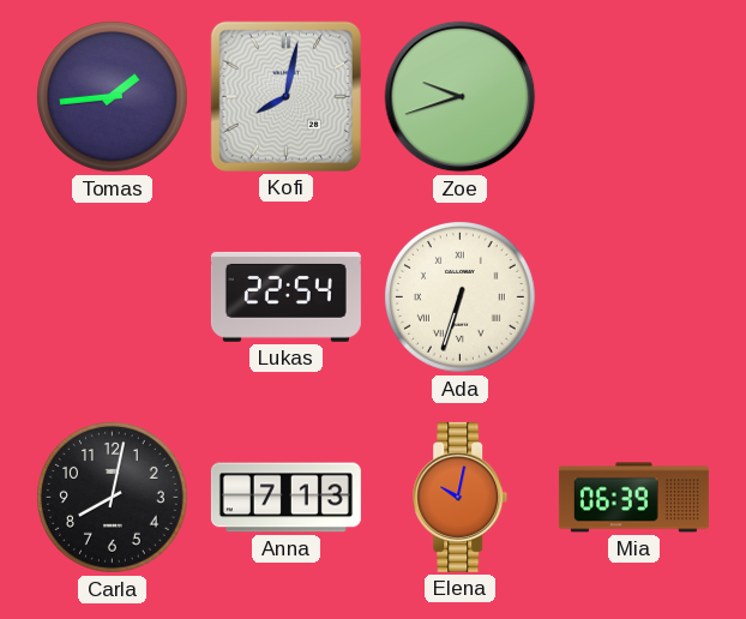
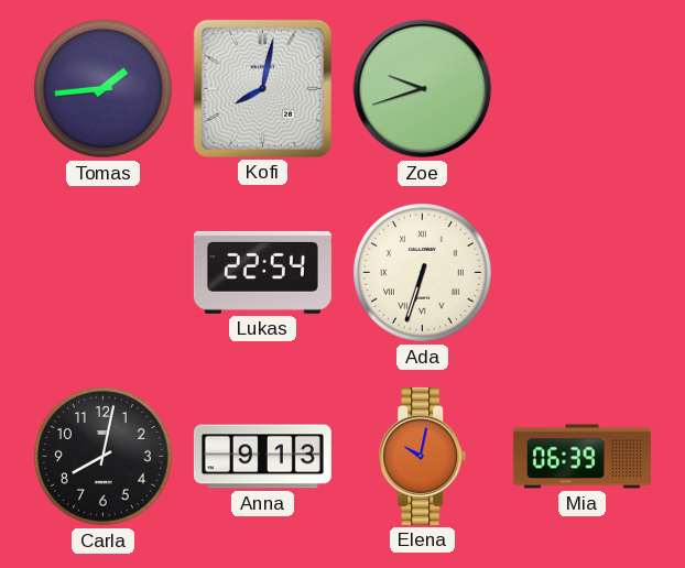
Anna: 7:13 -> 9:13
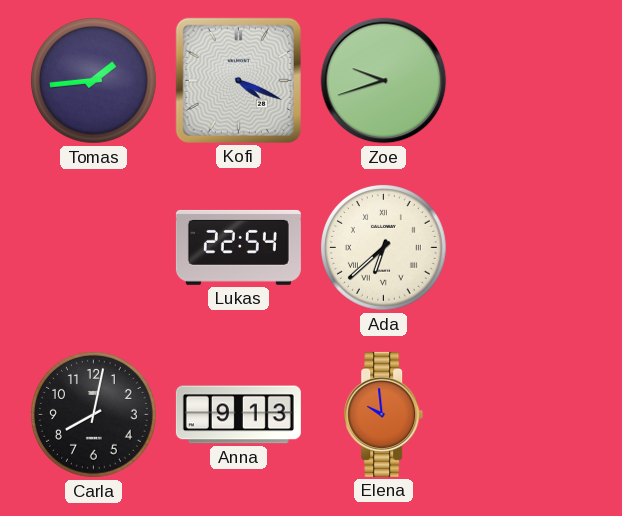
Kofi: 8:02 -> 4:19
Ada: 6:33 -> 6:38
Elena: 10:02 -> 9:59
Mia: 06:39 -> none
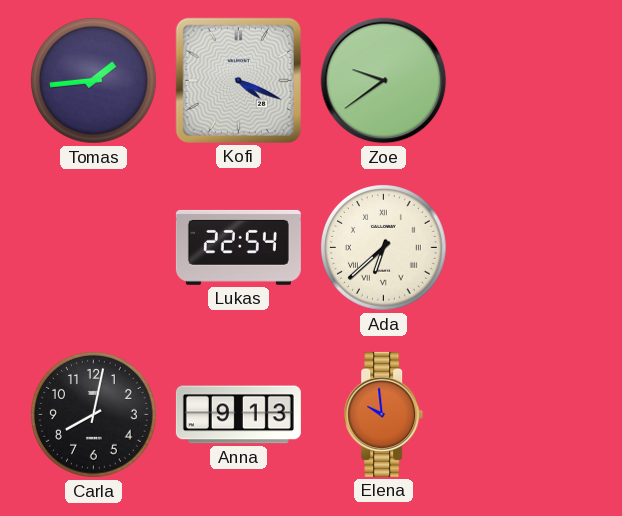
Zoe: 9:42 -> 9:39
